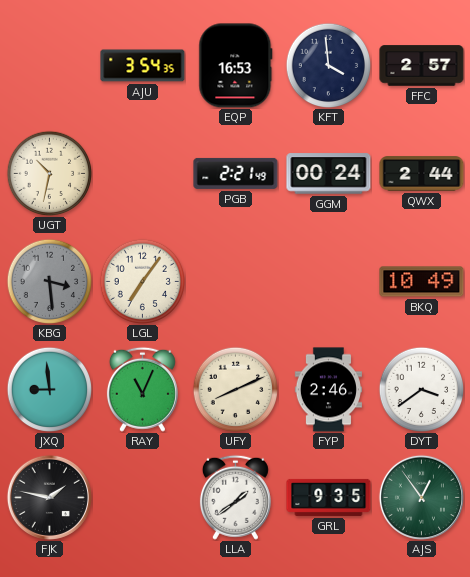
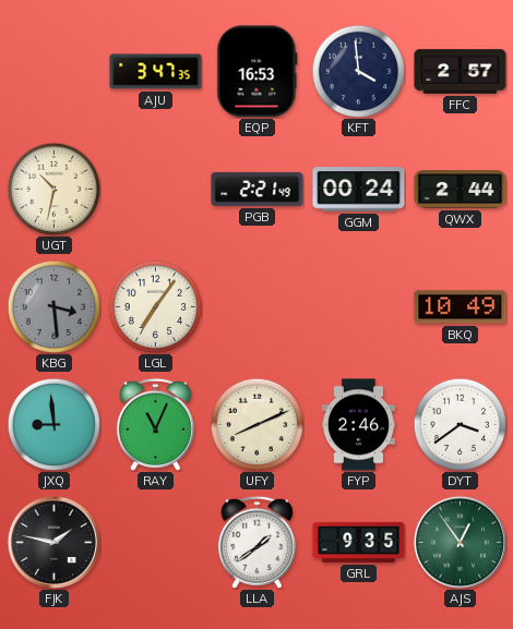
AJU: 3:54 -> 3:47
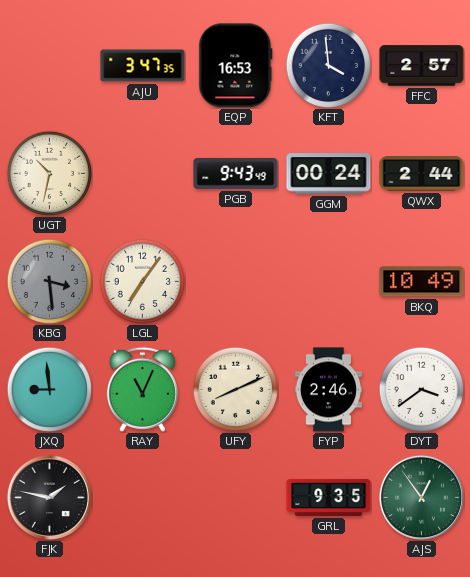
PGB: 2:21 -> 9:43
LLA: 1:39 -> none
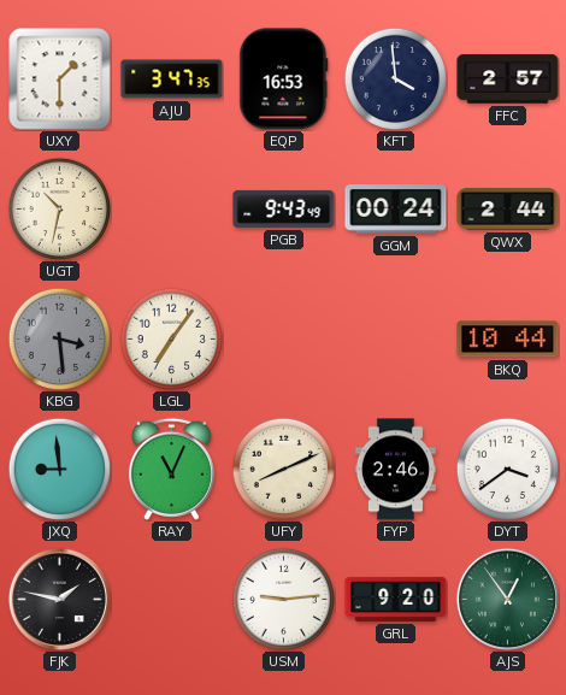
UXY: none -> 1:30
BKQ: 10:49 -> 10:44
USM: none -> 9:14
GRL: 9:35 -> 9:20
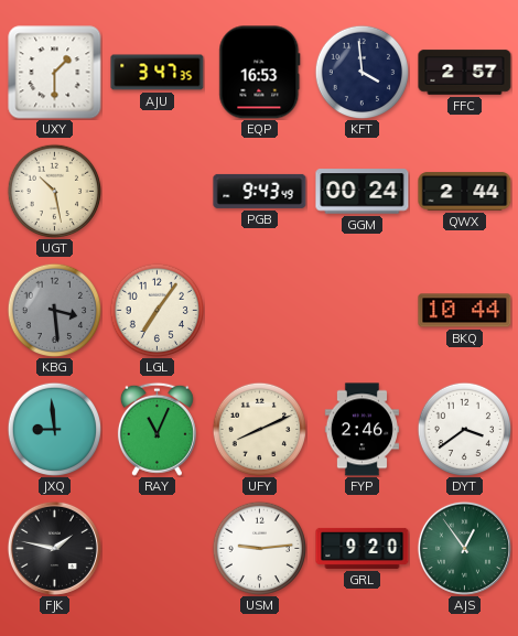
UGT: 10:32 -> 10:28
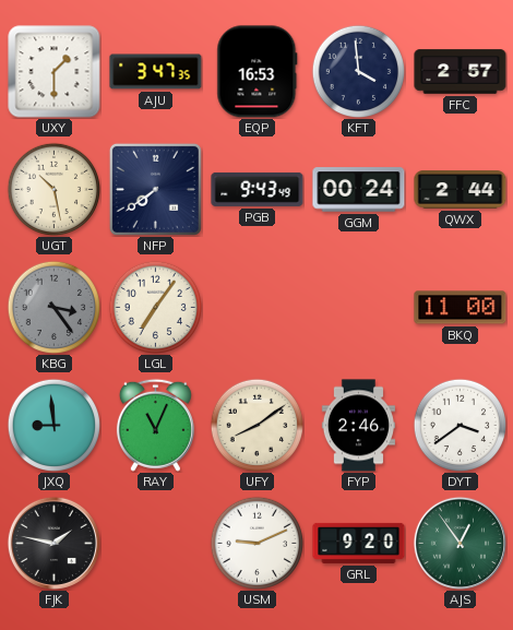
NFP: none -> 7:39
KBG: 3:29 -> 3:24
BKQ: 10:44 -> 11:00
UFY: 8:11 -> 8:09
USM: 9:14 -> 9:11
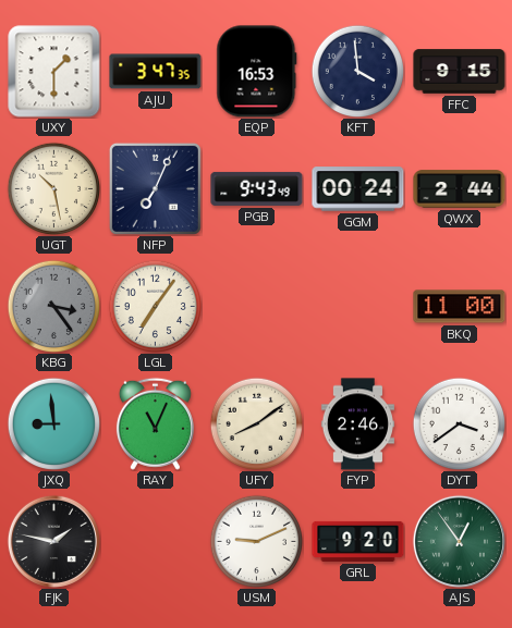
FFC: 2:57 -> 9:15
NFP: 7:39 -> 7:04
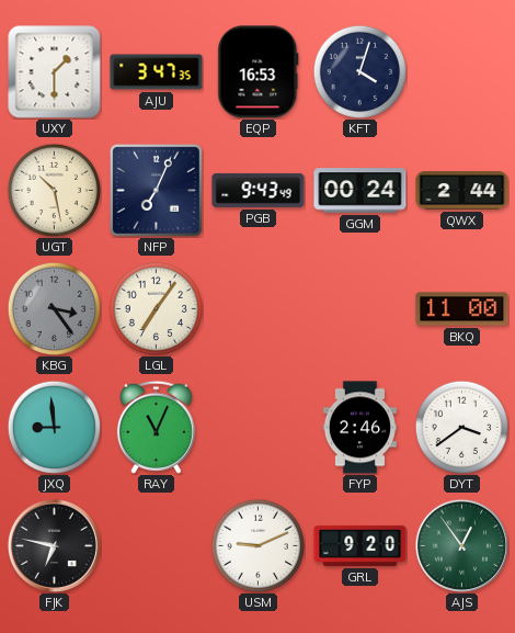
KFT: 3:59 -> 4:03
FFC: 9:15 -> none
UFY: 8:09 -> none
FJK: 1:47 -> 6:47
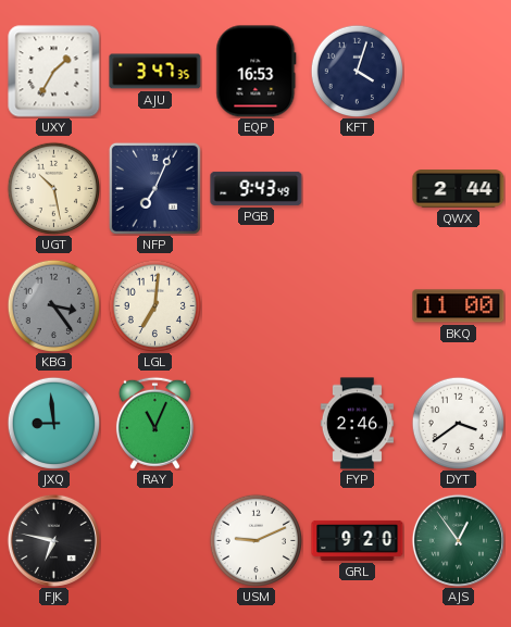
UXY: 1:30 -> 1:35
GGM: 00:24 -> none
LGL: 7:06 -> 7:01
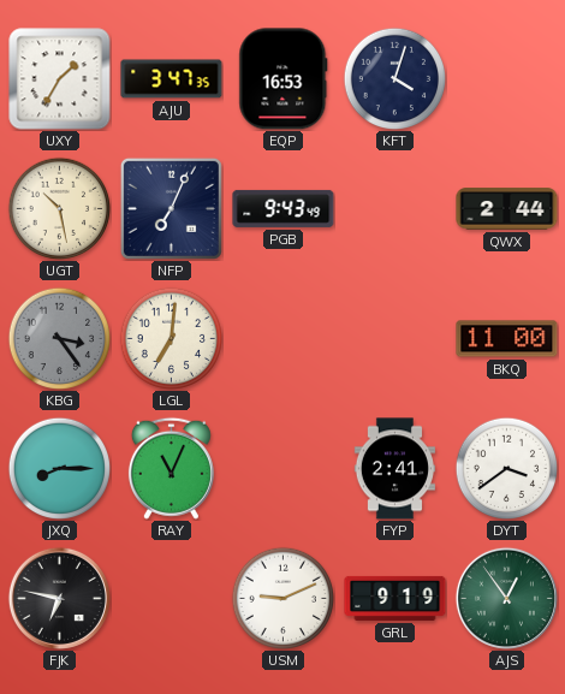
JXQ: 8:59 -> 8:15
FYP: 2:46 -> 2:41
GRL: 9:20 -> 9:19
